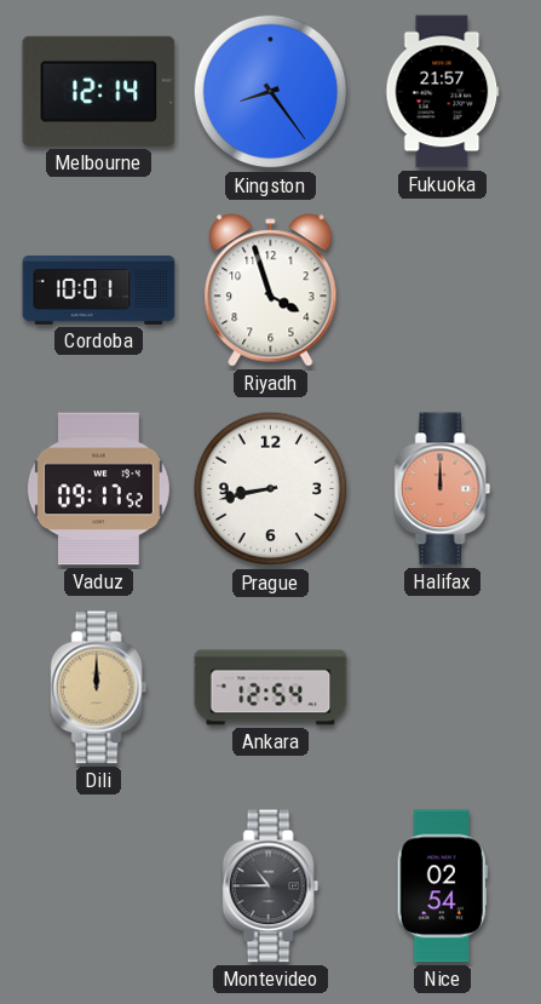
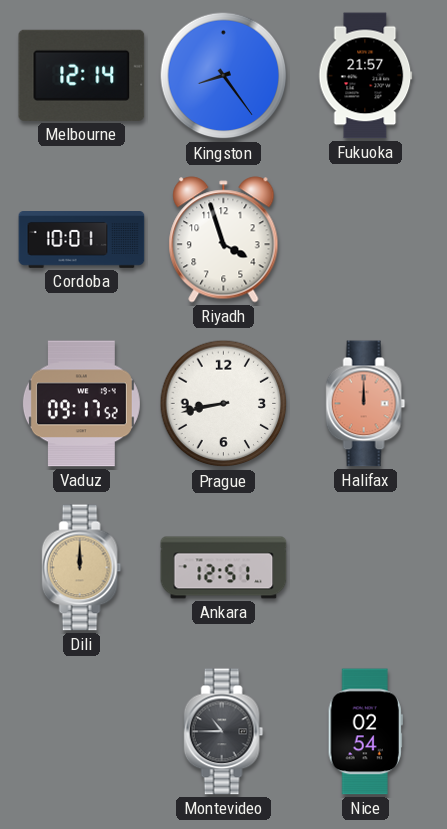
Ankara: 12:54 -> 12:51
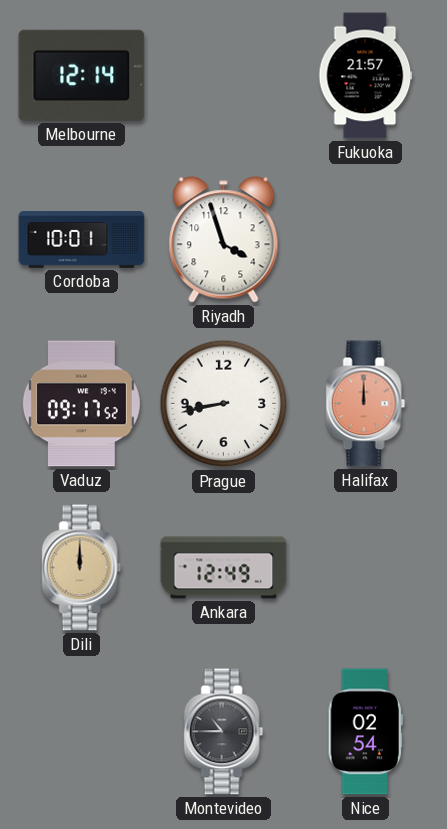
Kingston: 8:24 -> none
Ankara: 12:51 -> 12:49
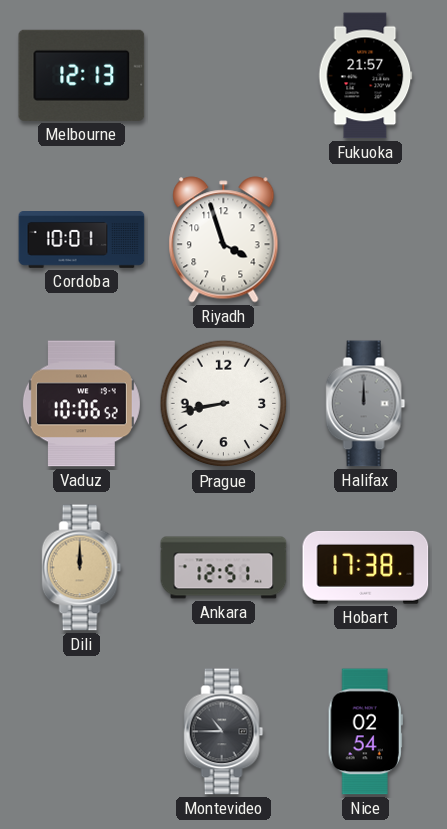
Melbourne: 12:14 -> 12:13
Vaduz: 09:17 -> 10:06
Halifax dial: salmon -> grey
Ankara: 12:49 -> 12:51
Hobart: none -> 17:38
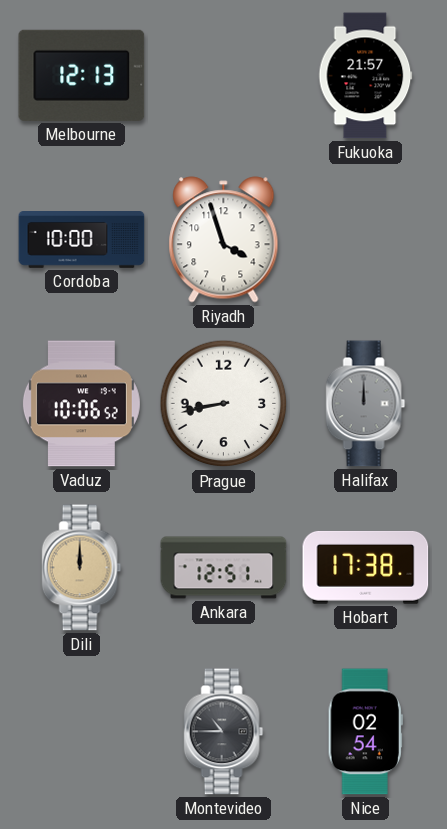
Cordoba: 10:01 -> 10:00
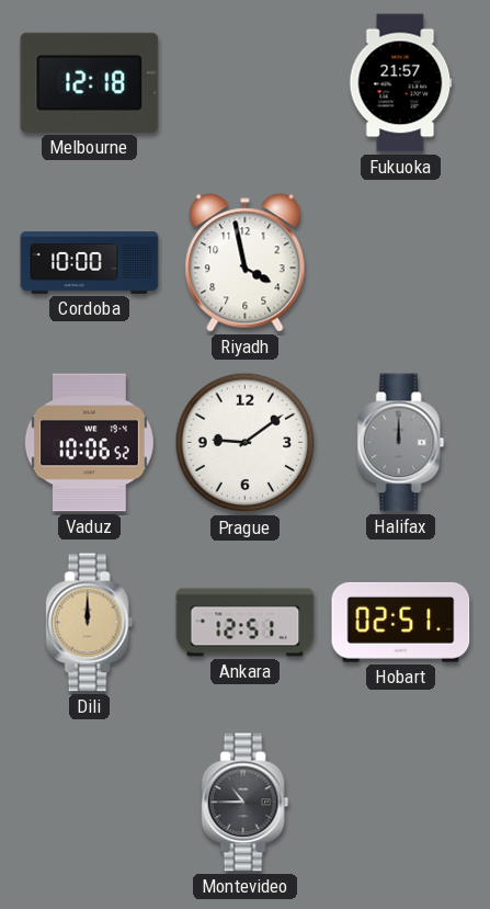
Melbourne: 12:13 -> 12:18
Riyadh: 3:57 -> 3:58
Prague: 8:43 -> 9:09
Hobart: 17:38 -> 02:51
Nice: 02:54 -> none
